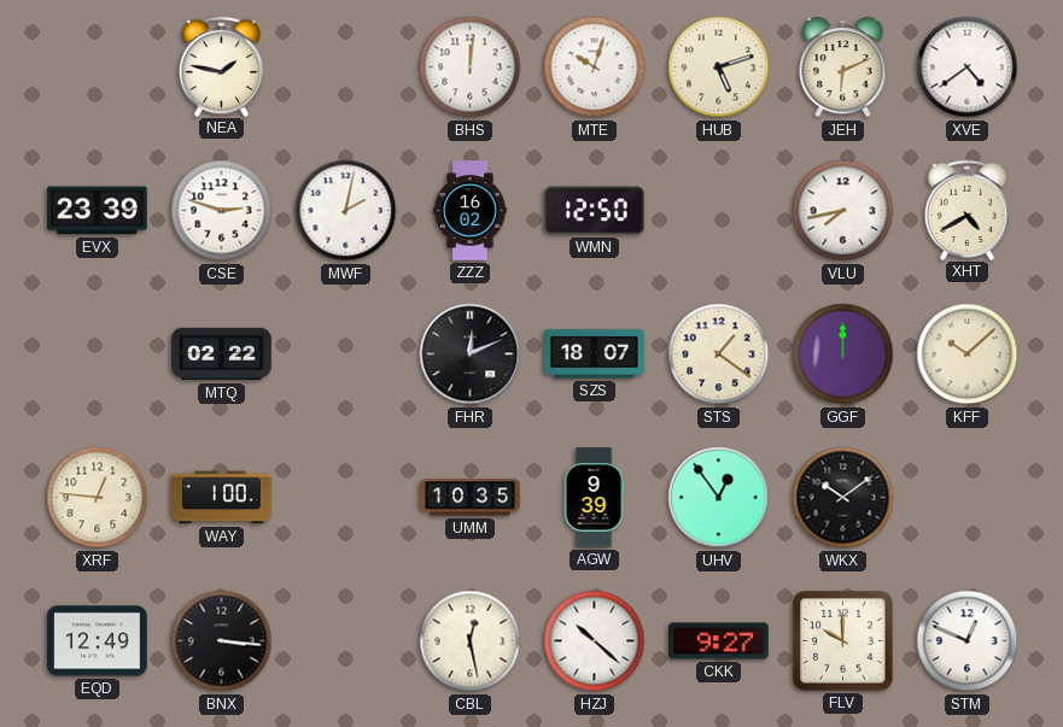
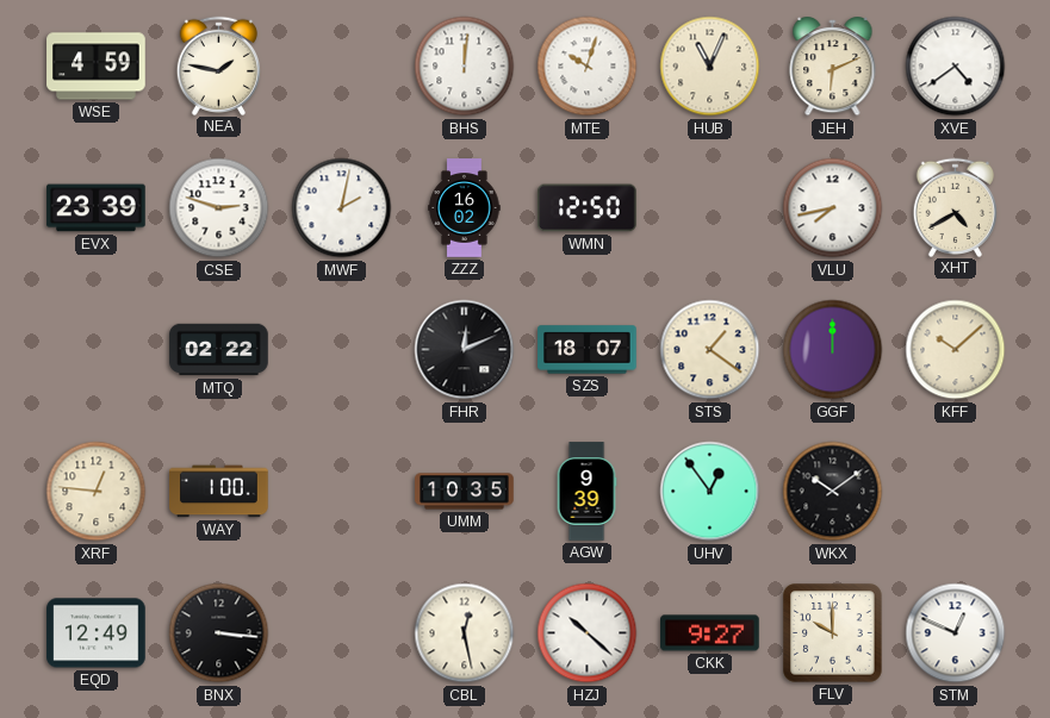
WSE: none -> 4:59
HUB: 5:12 -> 11:04
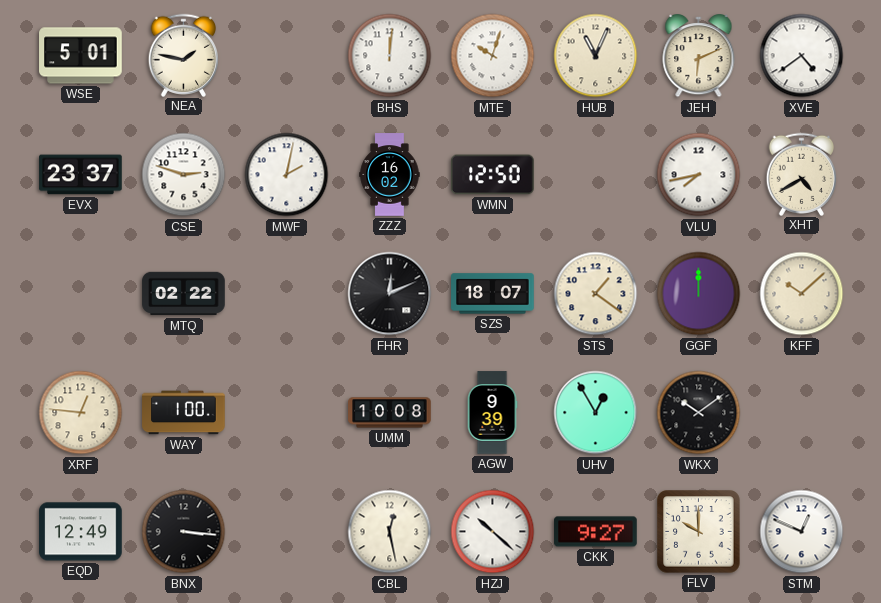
WSE: 4:59 -> 5:01
EVX: 23:39 -> 23:37
UMM: 10:35 -> 10:08
UHV: 12:54 -> 12:55
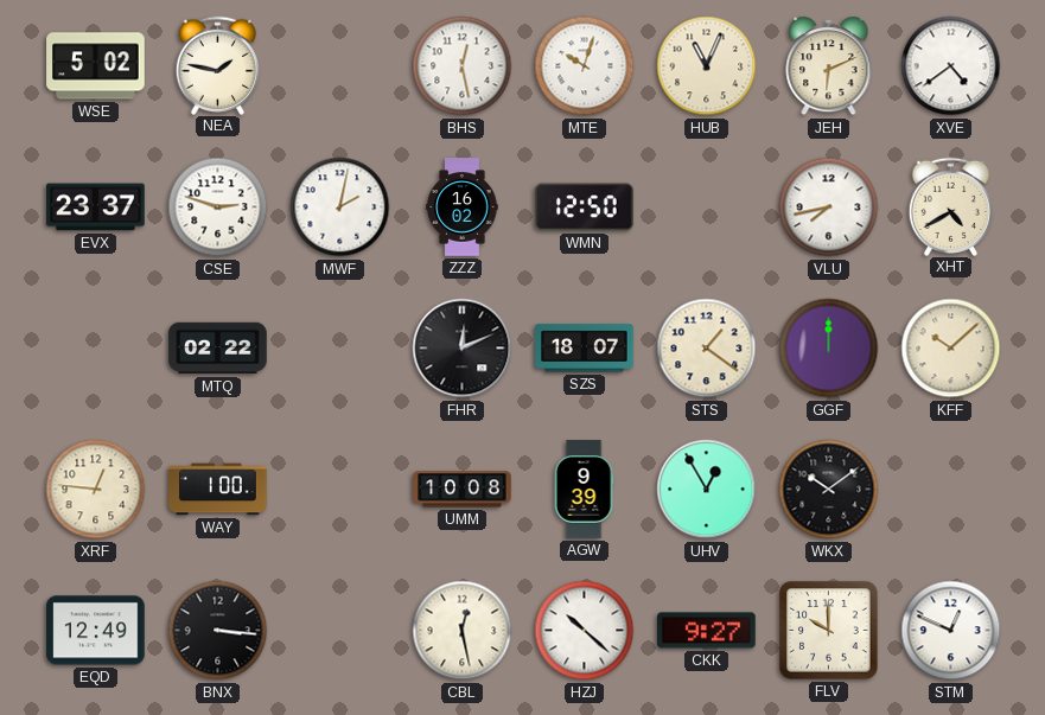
WSE: 5:01 -> 5:02
BHS: 12:01 -> 12:28
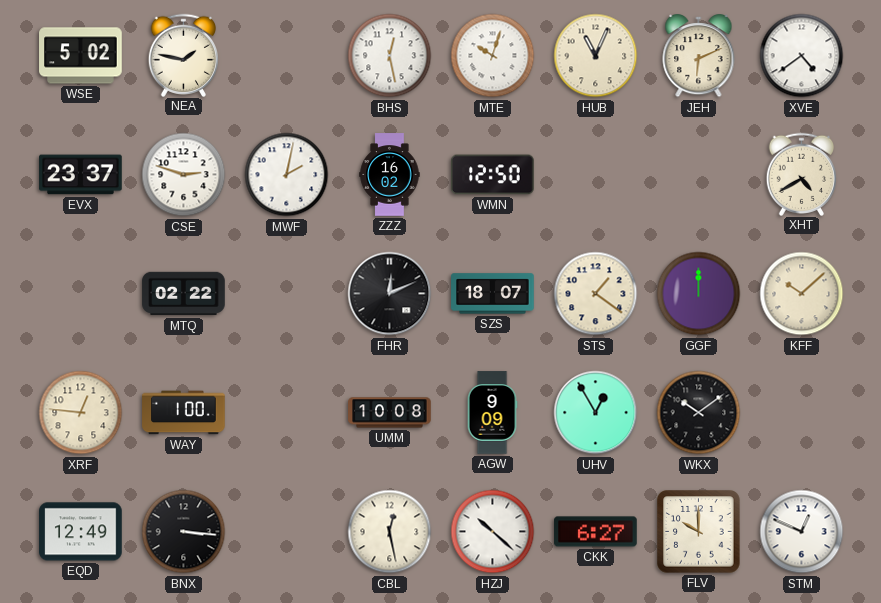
VLU: 7:43 -> none
AGW: 9:39 -> 9:09
CKK: 9:27 -> 6:27
